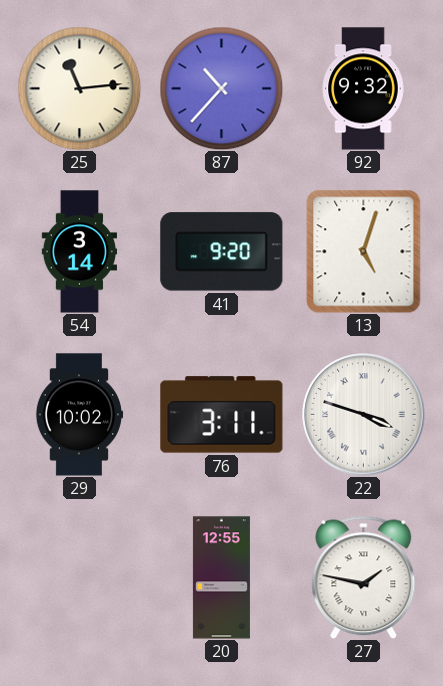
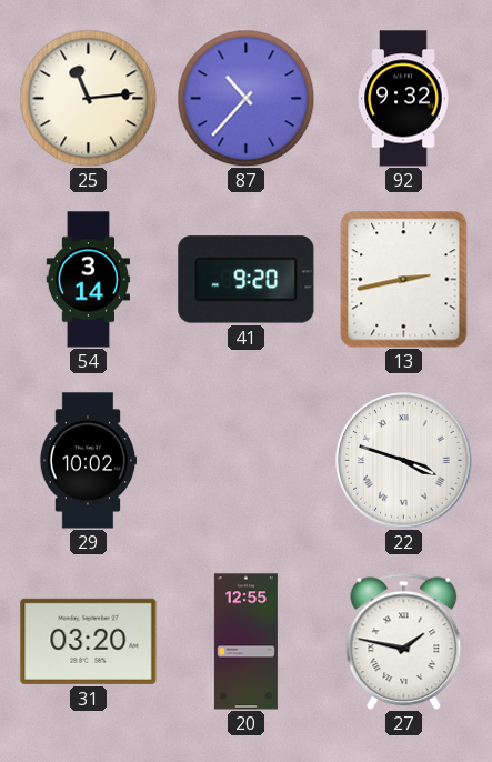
13: 5:03 -> 2:43
76: 3:11 -> none
31: none -> 03:20
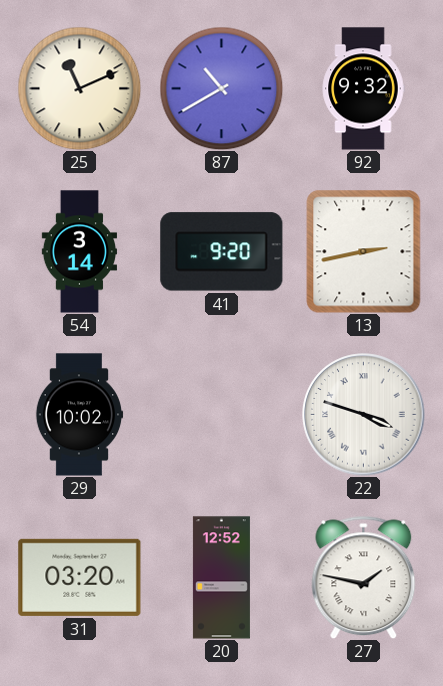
25: 11:14 -> 11:11
87: 10:37 -> 10:40
20: 12:55 -> 12:52
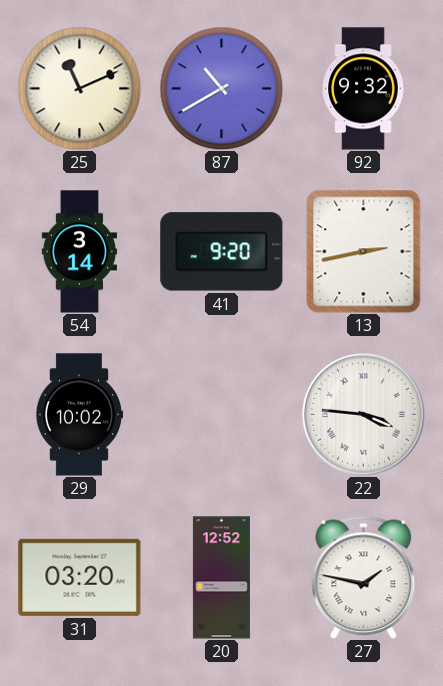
22: 3:48 -> 3:46
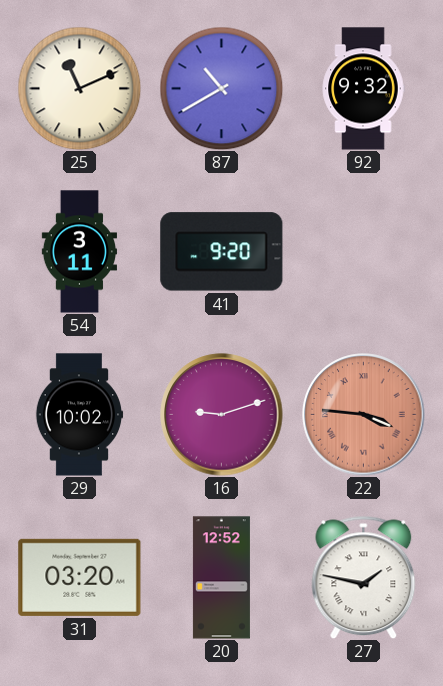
54: 3:14 -> 3:11
13: 2:43 -> none
16: none -> 9:12
22 dial: white -> salmon
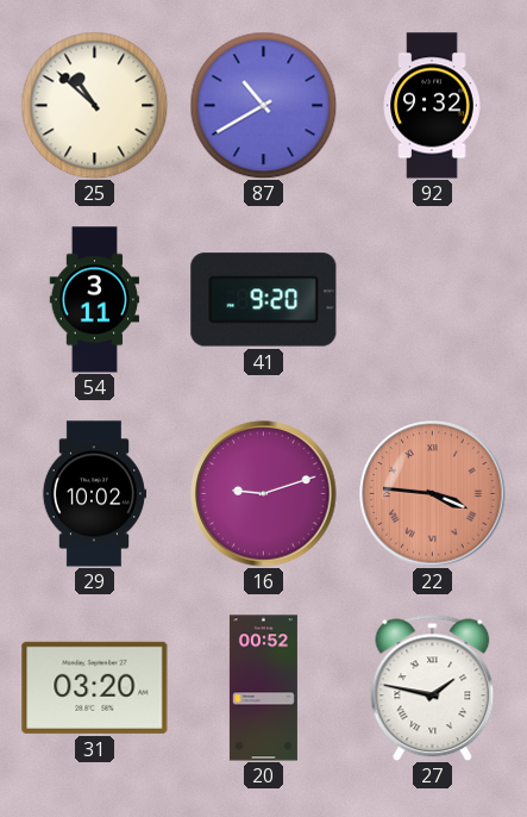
25: 11:11 -> 10:52
20: 12:52 -> 00:52
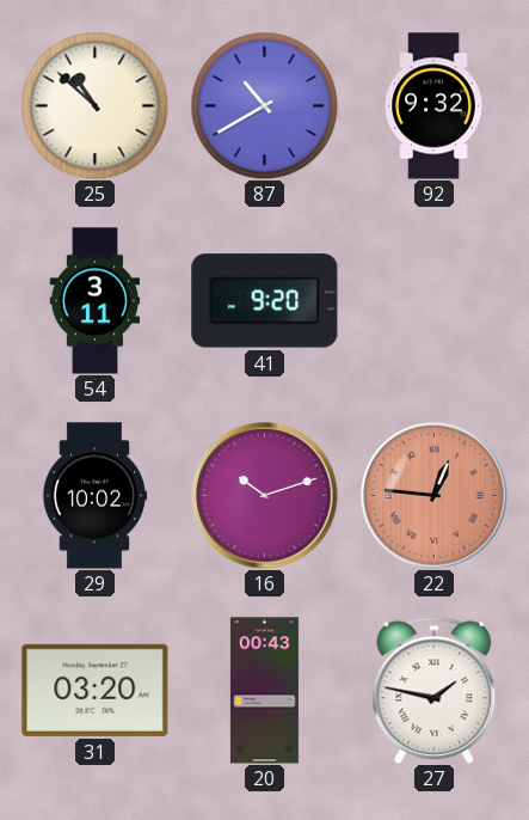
16: 9:12 -> 10:12
22: 3:46 -> 12:46
20: 00:52 -> 00:43
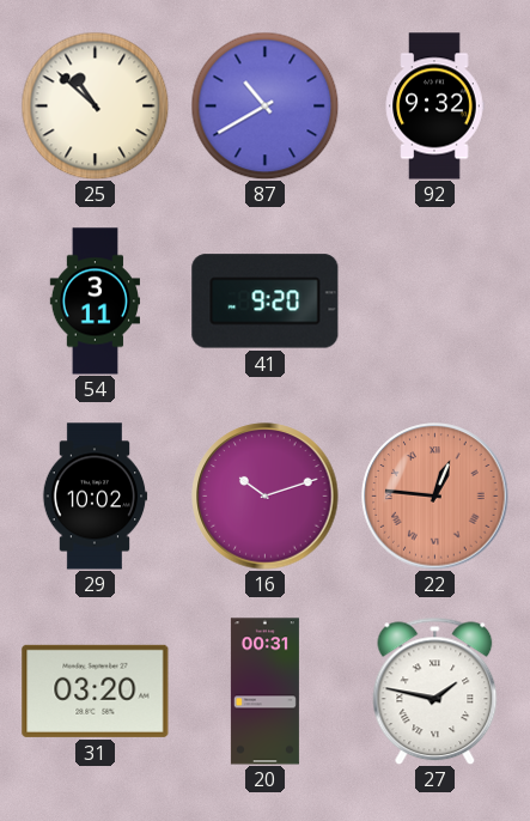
20: 00:43 -> 00:31
